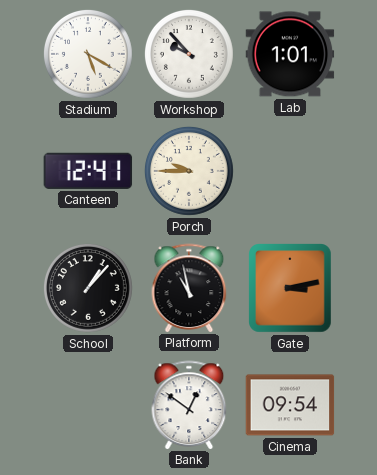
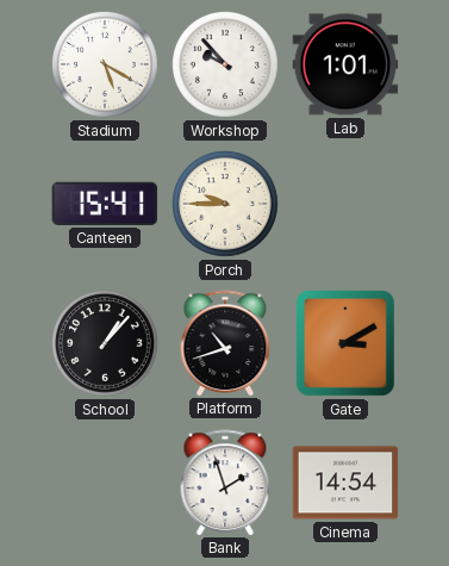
Canteen: 12:41 -> 15:41
Platform: 10:58 -> 10:42
Gate: 3:13 -> 3:10
Bank: 12:51 -> 1:57
Cinema: 09:54 -> 14:54
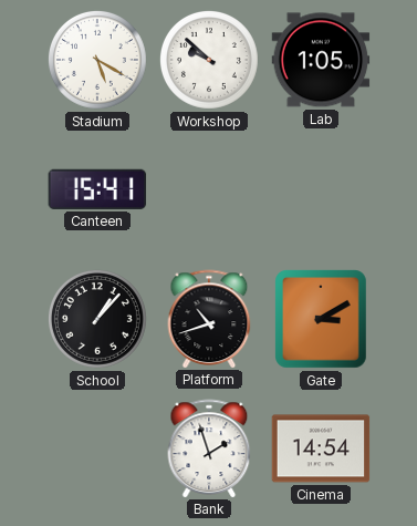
Workshop: 9:53 -> 9:52
Lab: 1:01 -> 1:05
Porch: 9:45 -> none
